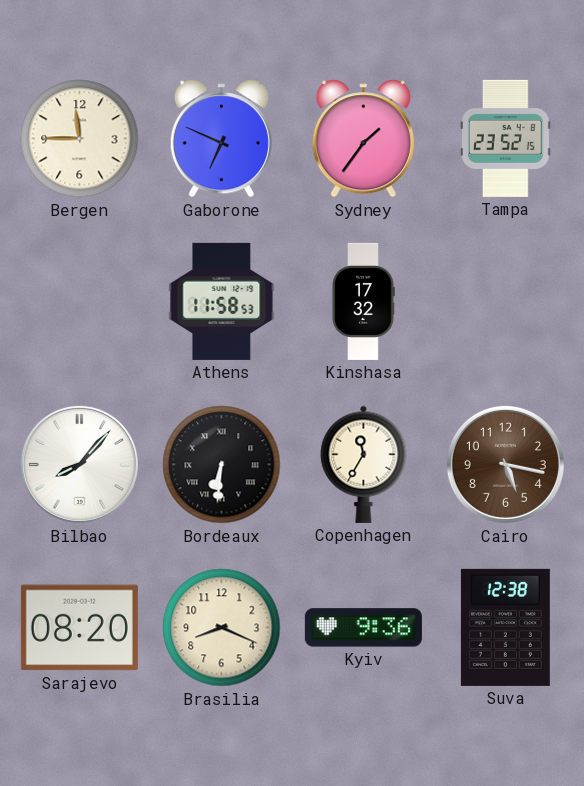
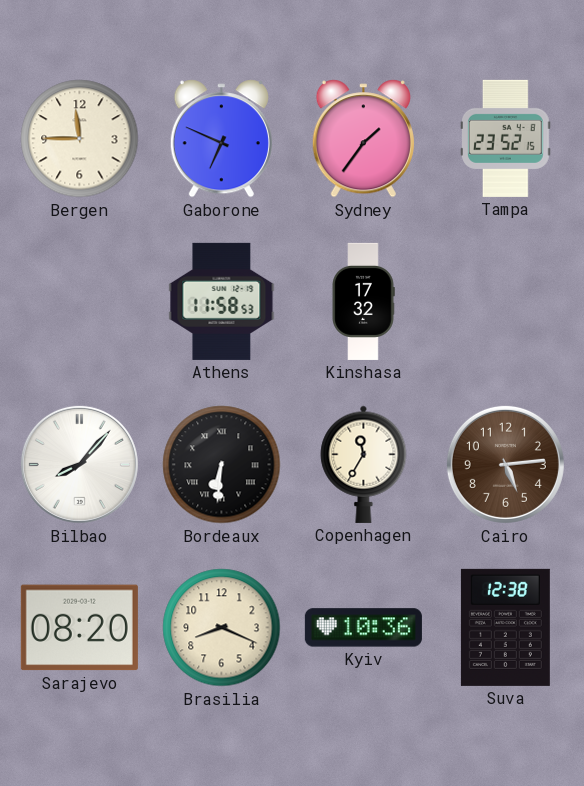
Cairo: 5:17 -> 5:14
Kyiv: 9:36 -> 10:36
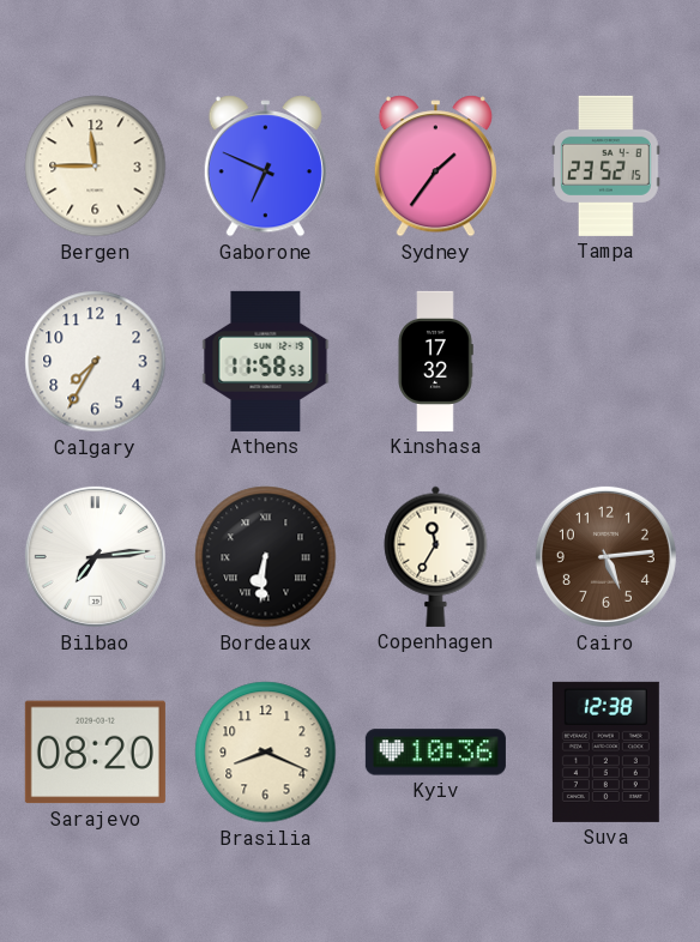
Calgary: none -> 7:35
Bilbao: 8:07 -> 7:14
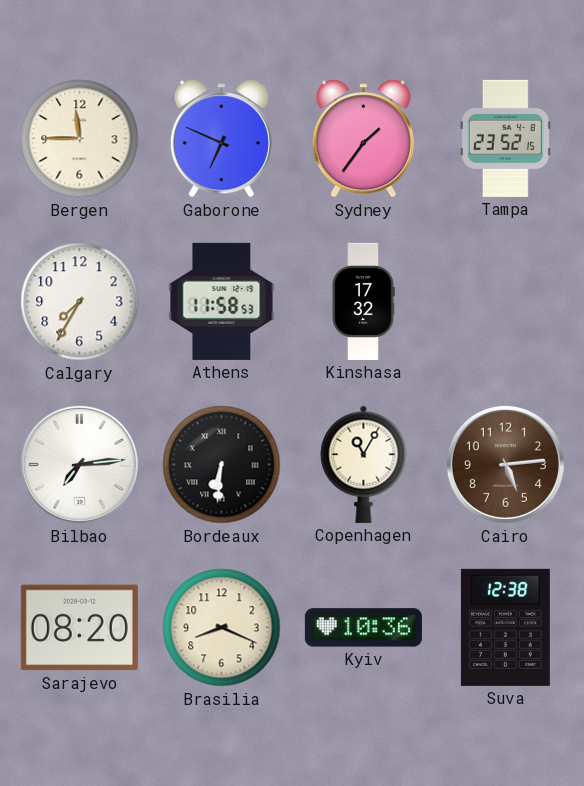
Copenhagen: 11:35 -> 11:05
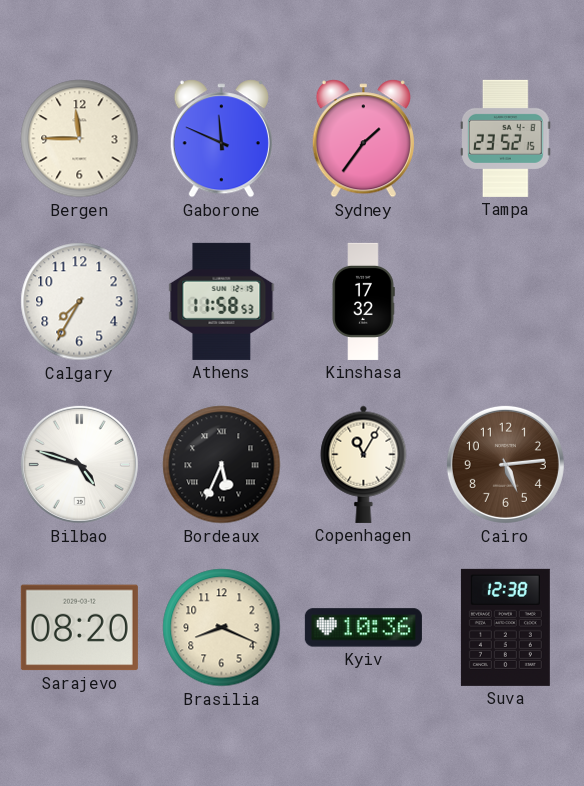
Gaborone: 6:49 -> 11:49
Bilbao: 7:14 -> 4:48
Bordeaux: 6:31 -> 5:34
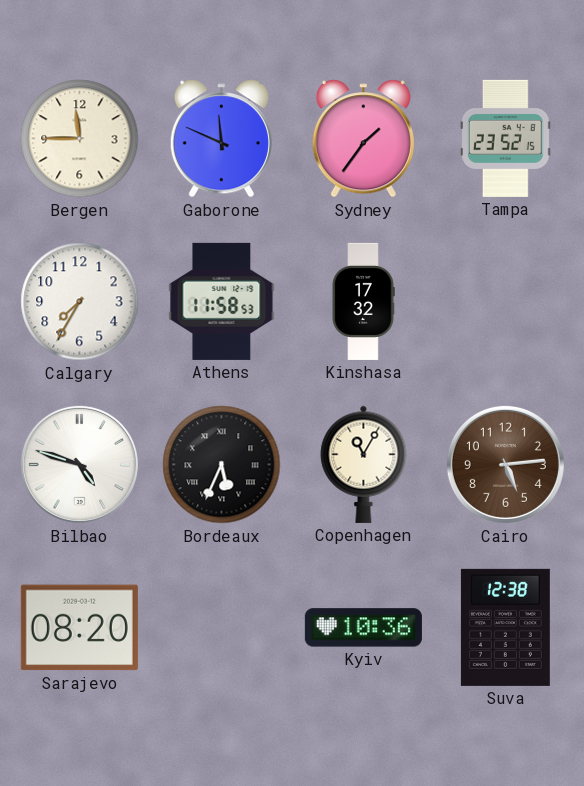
Brasilia: 8:19 -> none
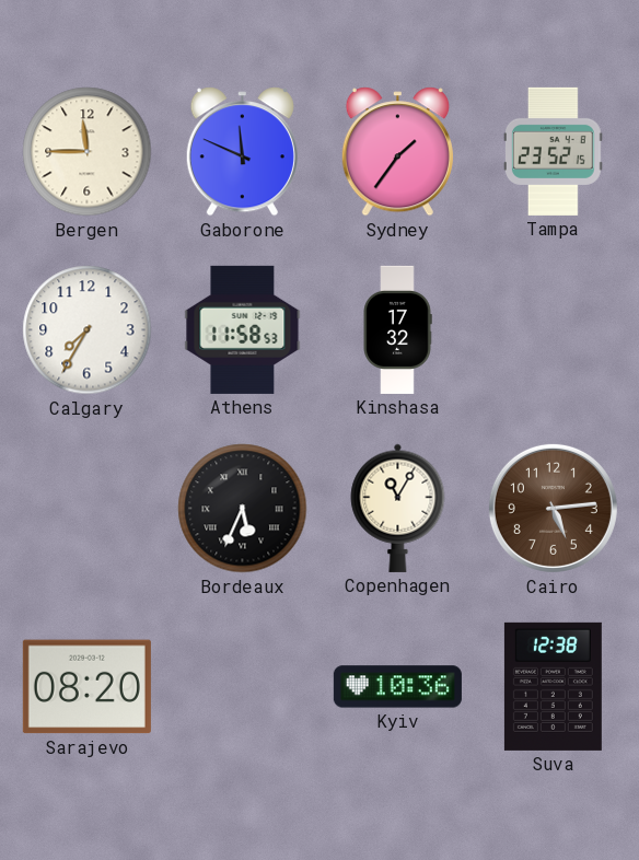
Bilbao: 4:48 -> none
